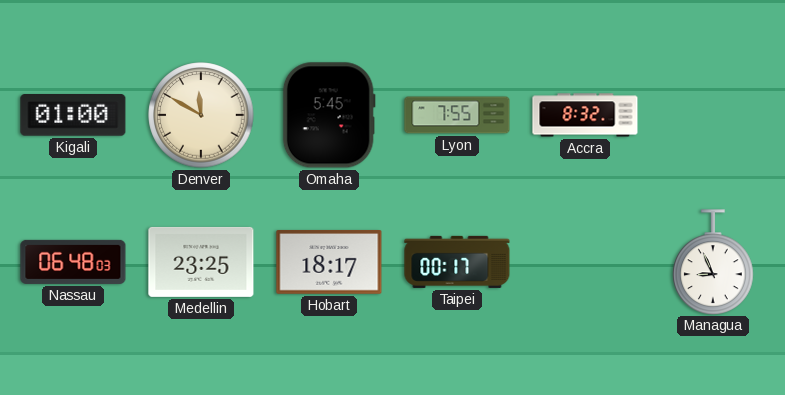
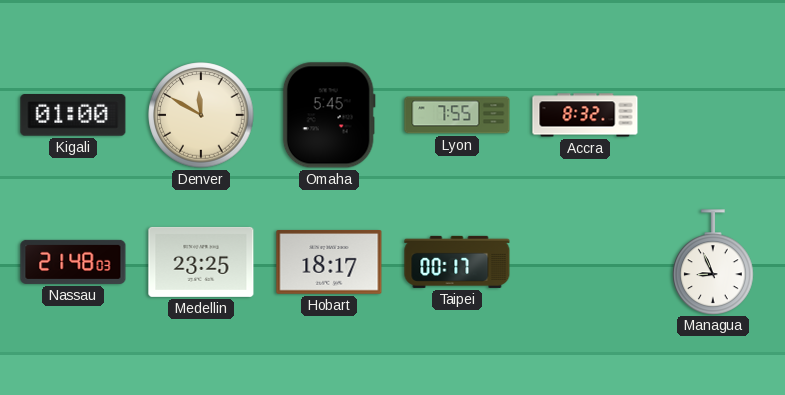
Nassau: 06:48 -> 21:48
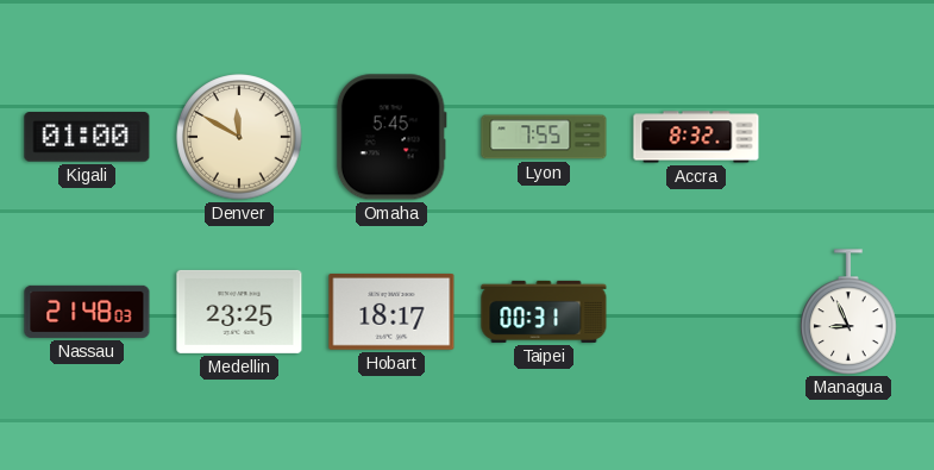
Taipei: 00:17 -> 00:31
